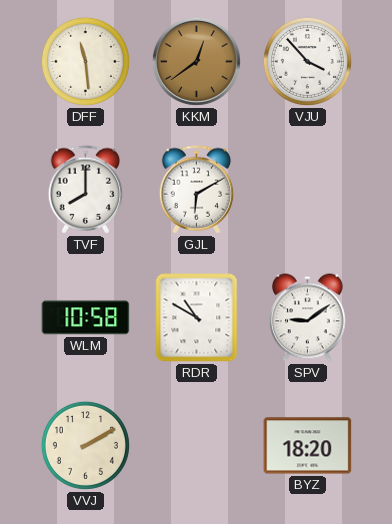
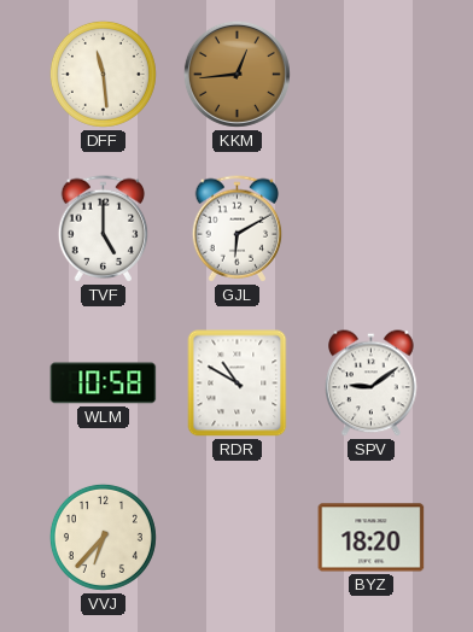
KKM: 12:39 -> 12:44
VJU: 3:53 -> none
TVF: 8:00 -> 5:00
VVJ: 2:10 -> 6:37
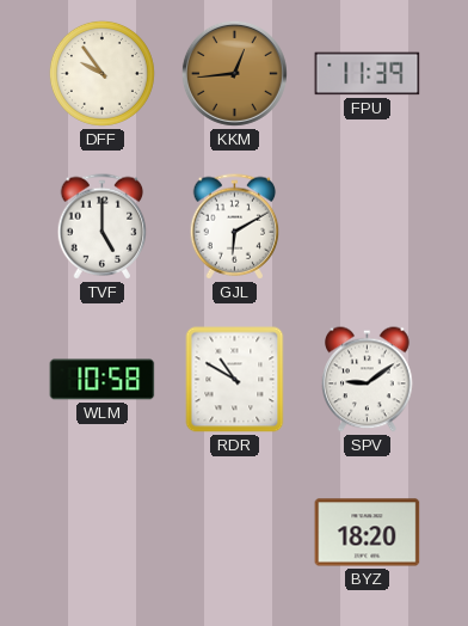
DFF: 11:29 -> 9:54
FPU: none -> 11:39
VVJ: 6:37 -> none
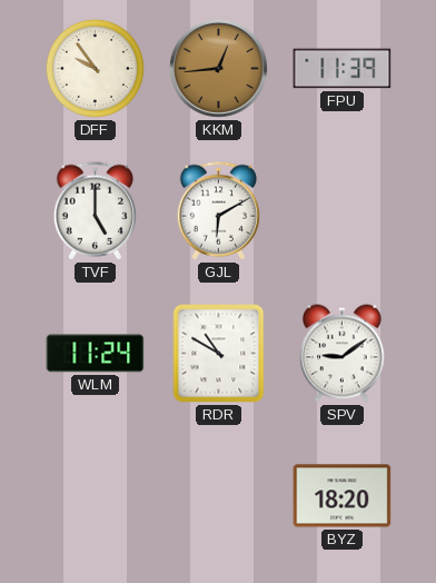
WLM: 10:58 -> 11:24
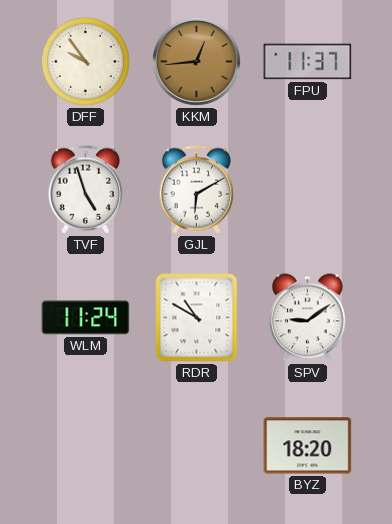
FPU: 11:39 -> 11:37
TVF: 5:00 -> 4:57
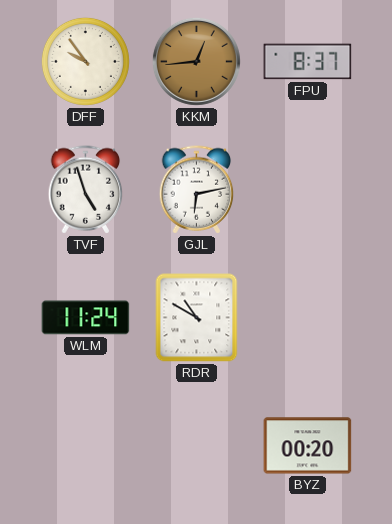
FPU: 11:37 -> 8:37
GJL: 6:10 -> 6:13
SPV: 9:09 -> none
BYZ: 18:20 -> 00:20
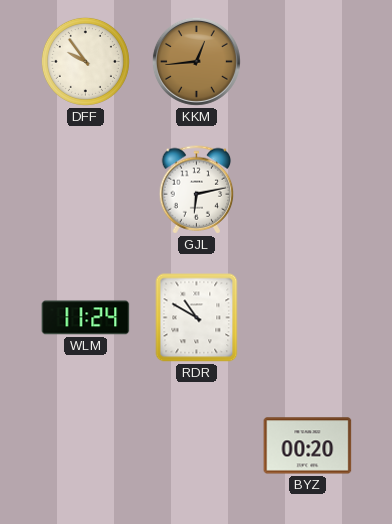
FPU: 8:37 -> none
TVF: 4:57 -> none
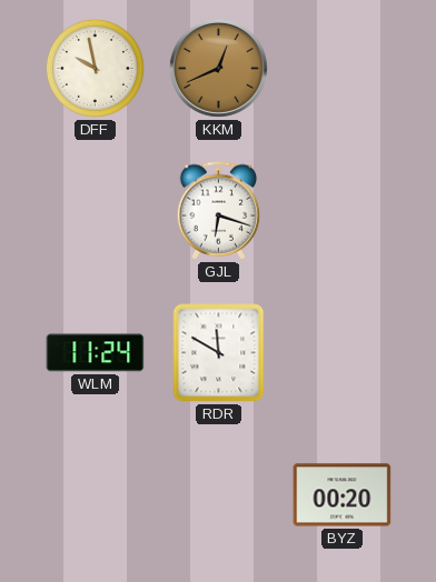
DFF: 9:54 -> 9:58
KKM: 12:44 -> 12:41
GJL: 6:13 -> 6:18
RDR: 10:50 -> 11:50
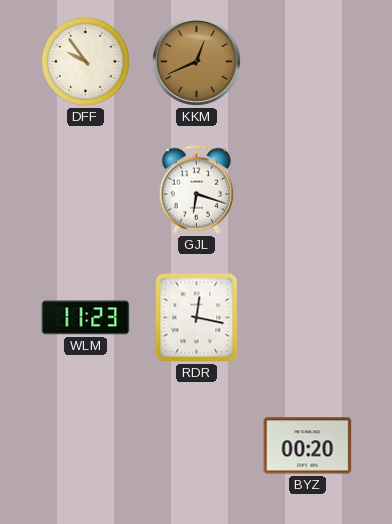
DFF: 9:58 -> 9:54
WLM: 11:24 -> 11:23
RDR: 11:50 -> 12:17
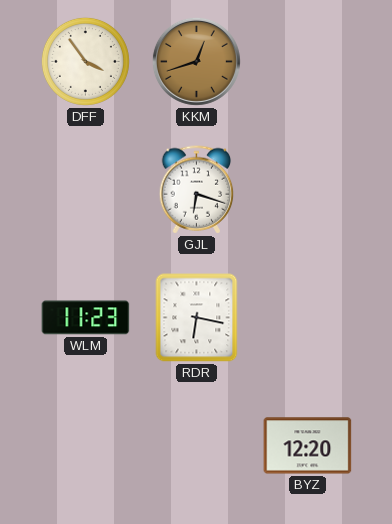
DFF: 9:54 -> 3:54
KKM: 12:41 -> 12:42
RDR: 12:17 -> 6:17
BYZ: 00:20 -> 12:20
